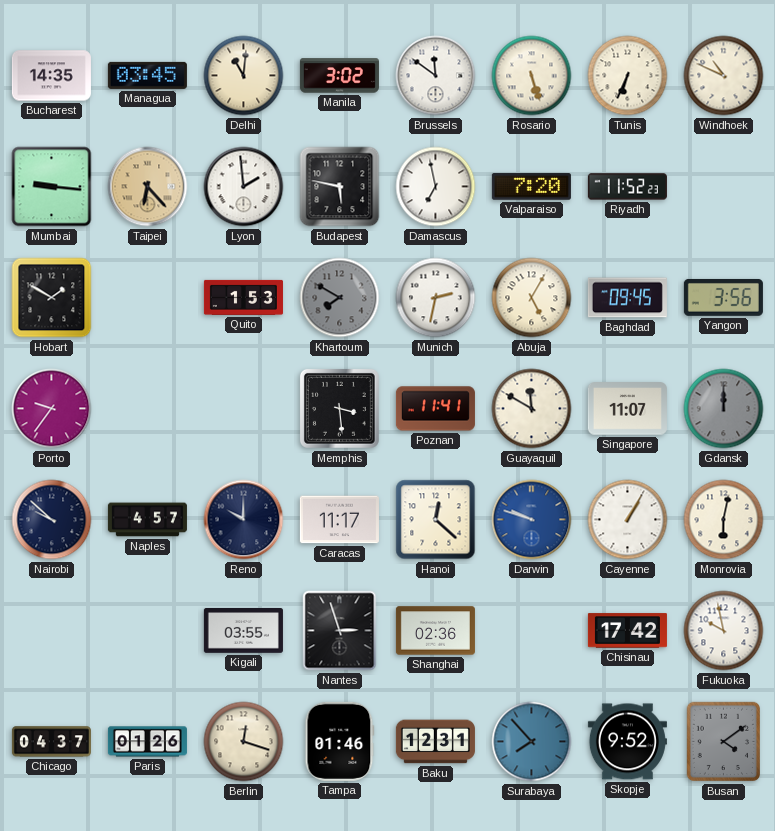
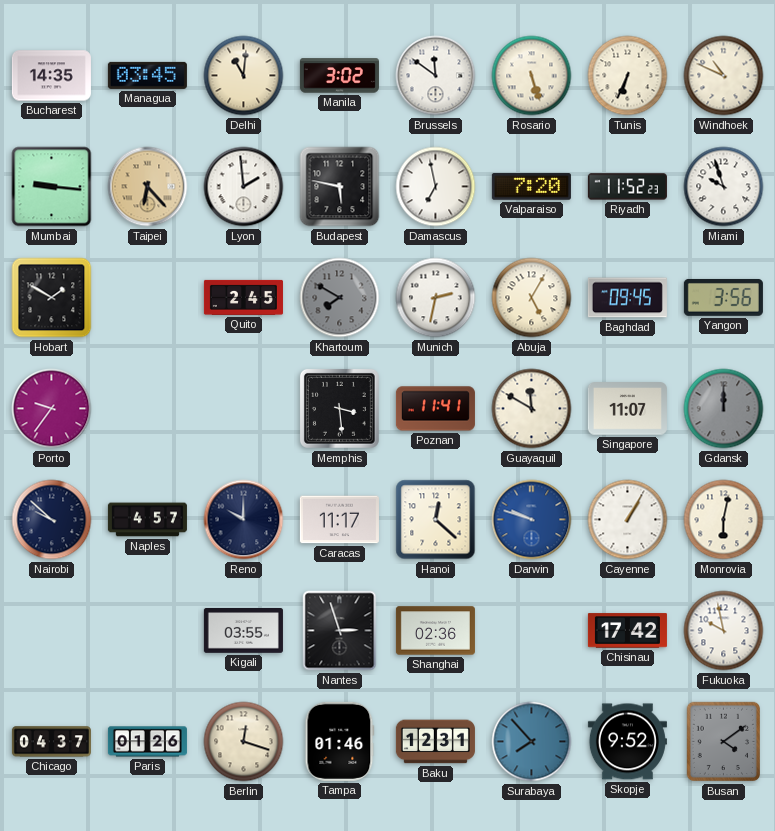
Miami: none -> 9:57
Quito: 1:53 -> 2:45
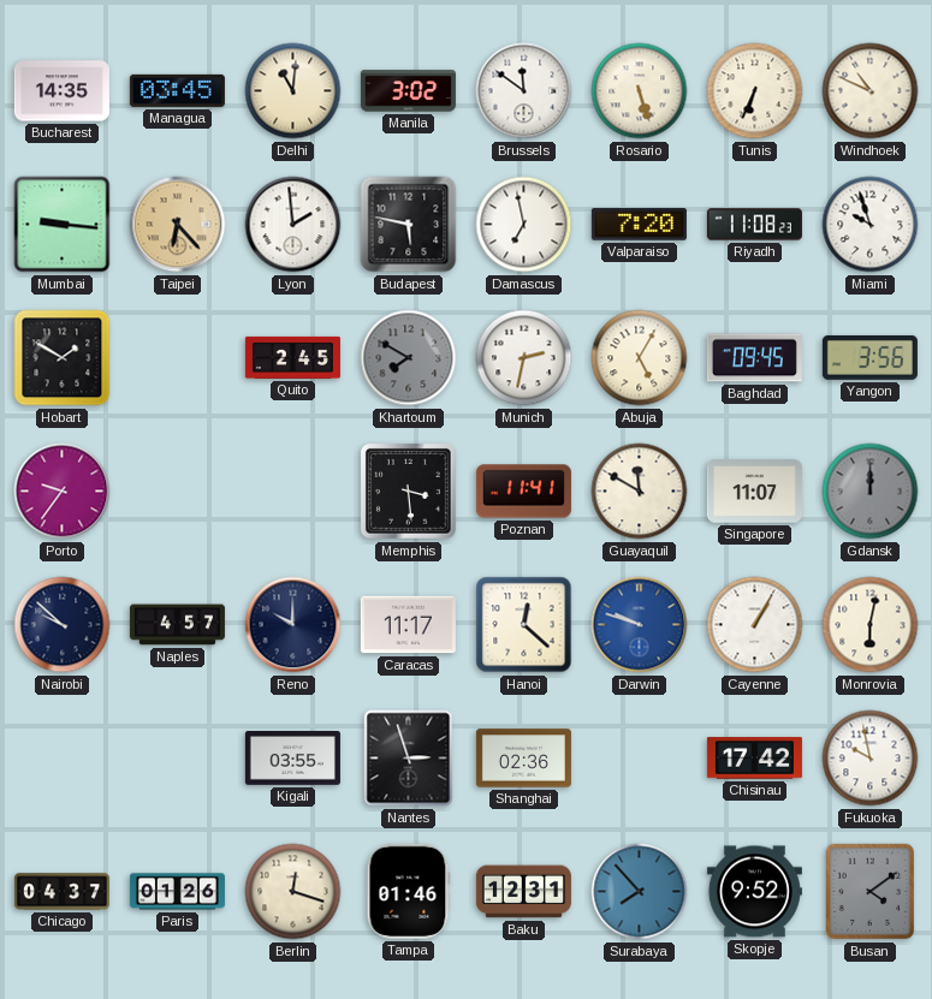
Riyadh: 11:52 -> 11:08
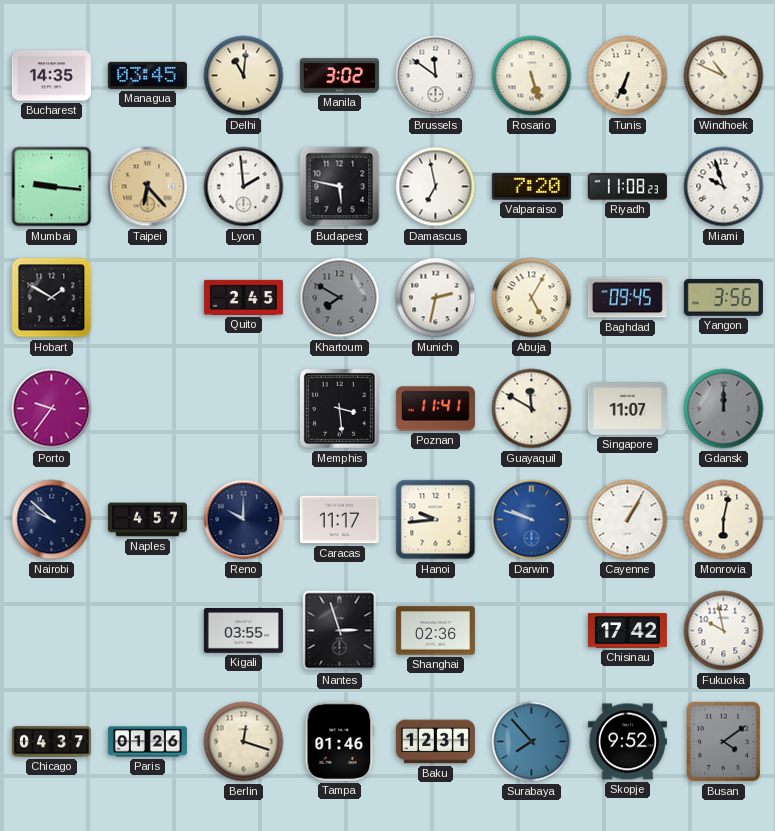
Hanoi: 12:22 -> 9:44
